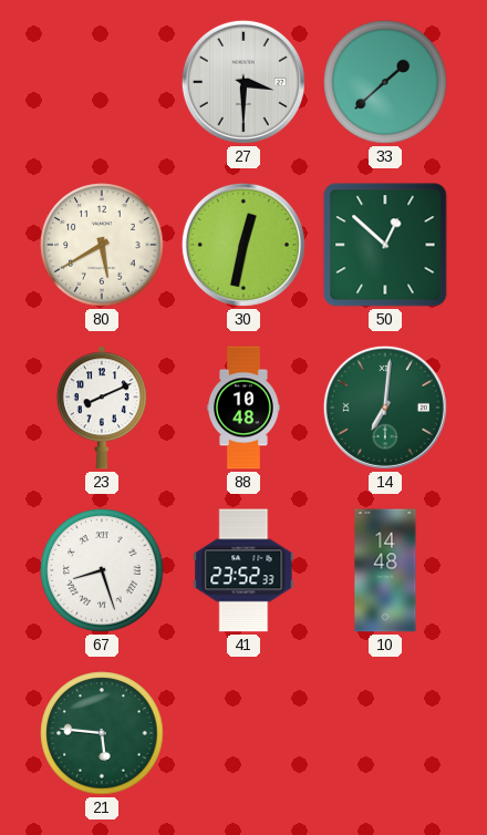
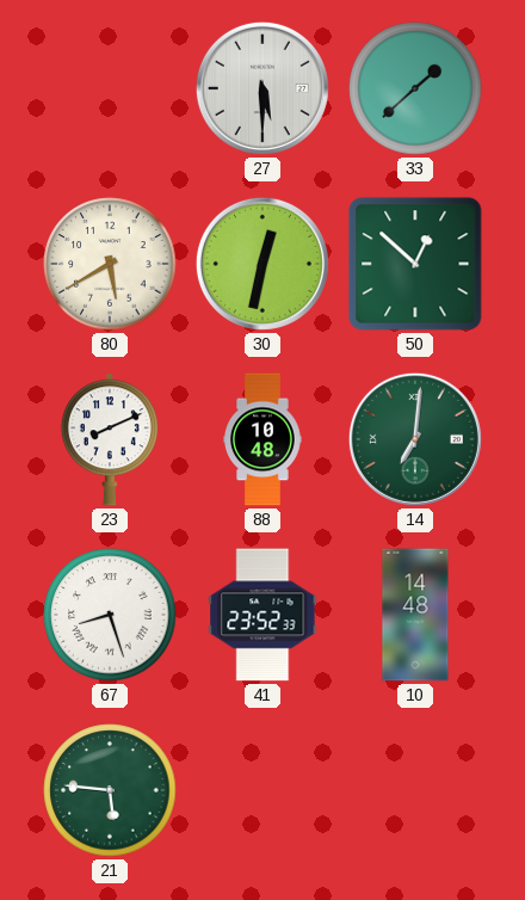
27: 3:30 -> 5:30
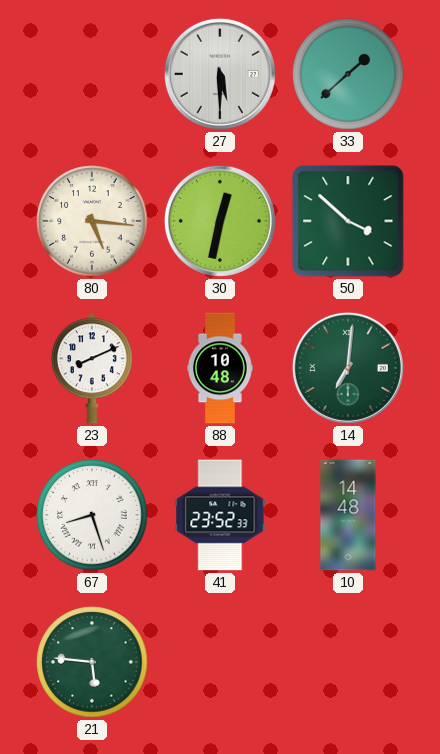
80: 5:40 -> 5:16
50: 12:52 -> 3:52
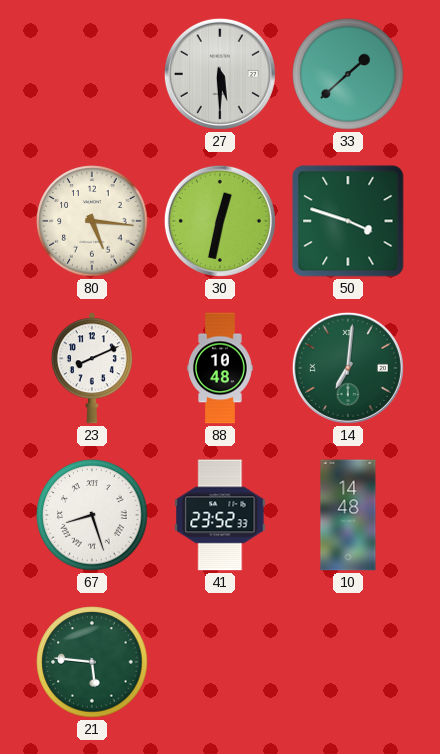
50: 3:52 -> 3:48
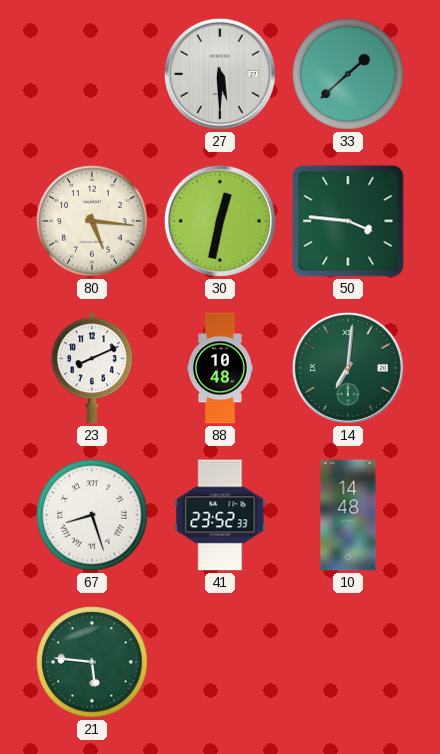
50: 3:48 -> 3:46
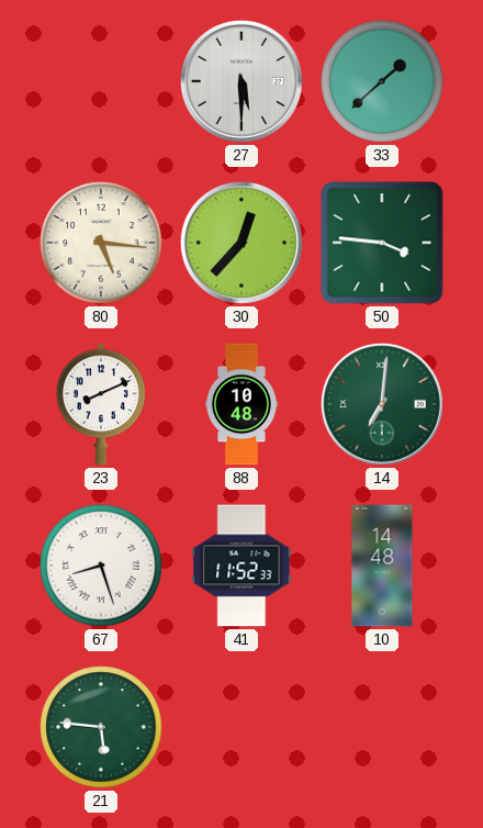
30: 12:32 -> 12:37
41: 23:52 -> 11:52
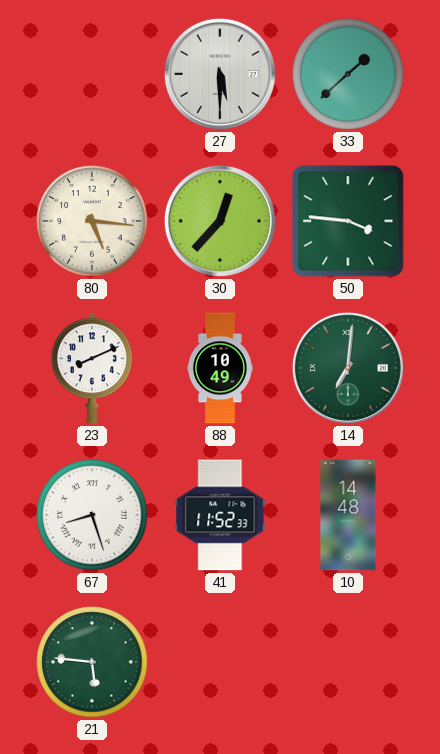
88: 10:48 -> 10:49
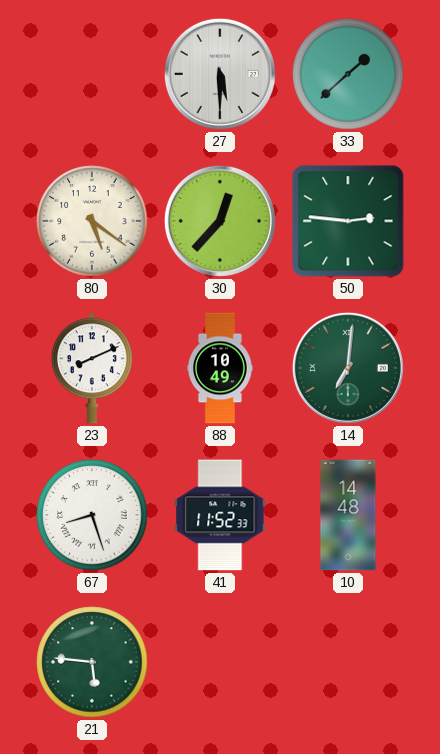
80: 5:16 -> 5:21
50: 3:46 -> 2:46
